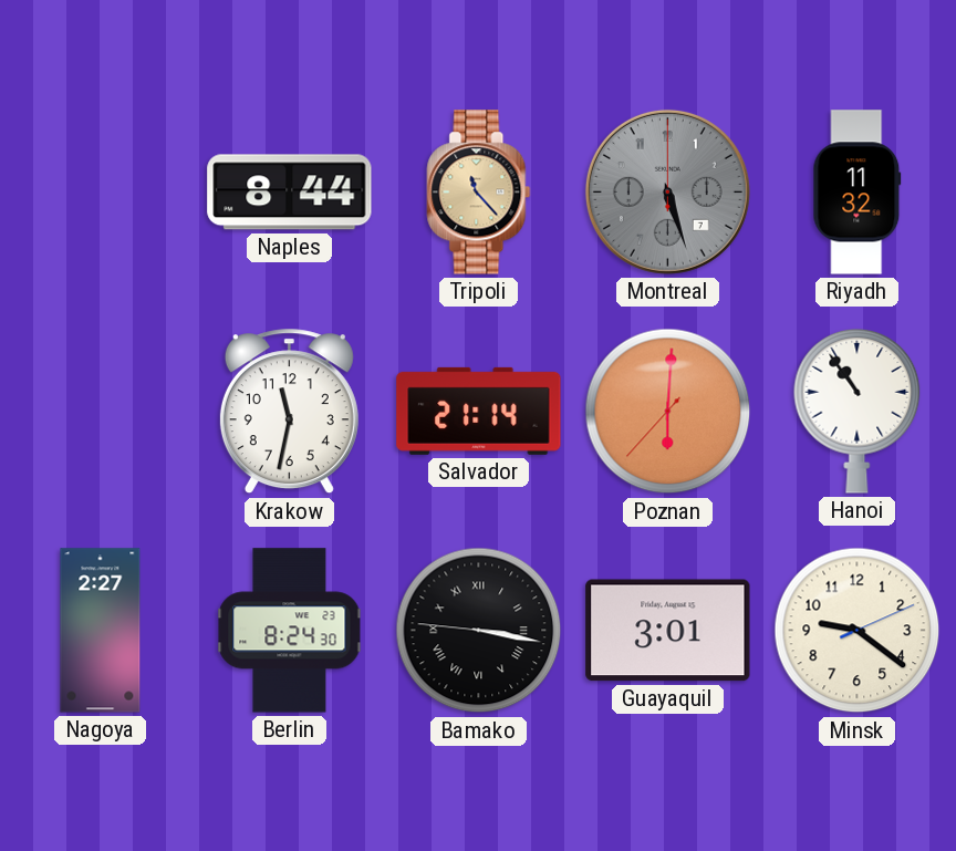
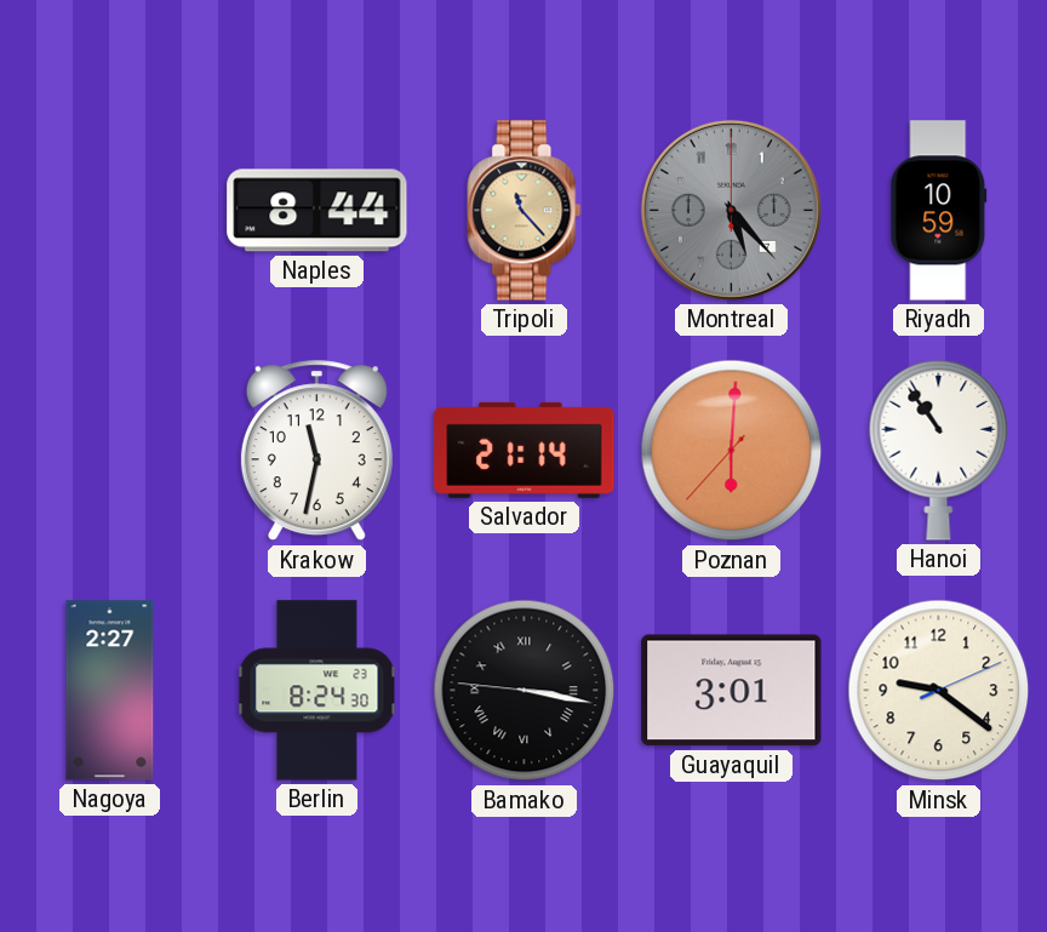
Montreal: 5:27 -> 5:23
Riyadh: 11:32 -> 10:59
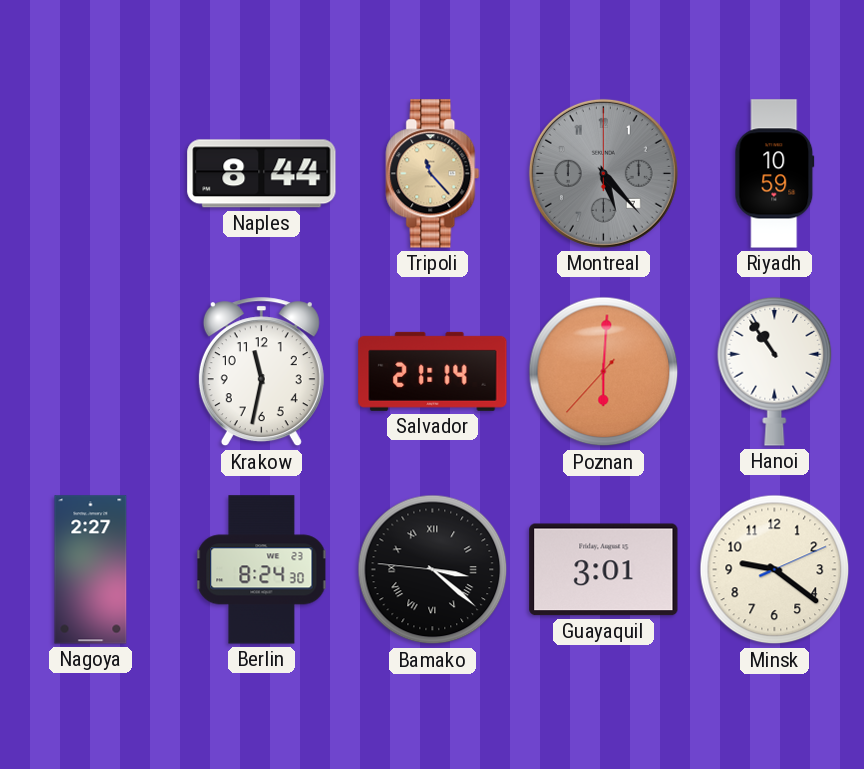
Bamako: 3:16 -> 3:21
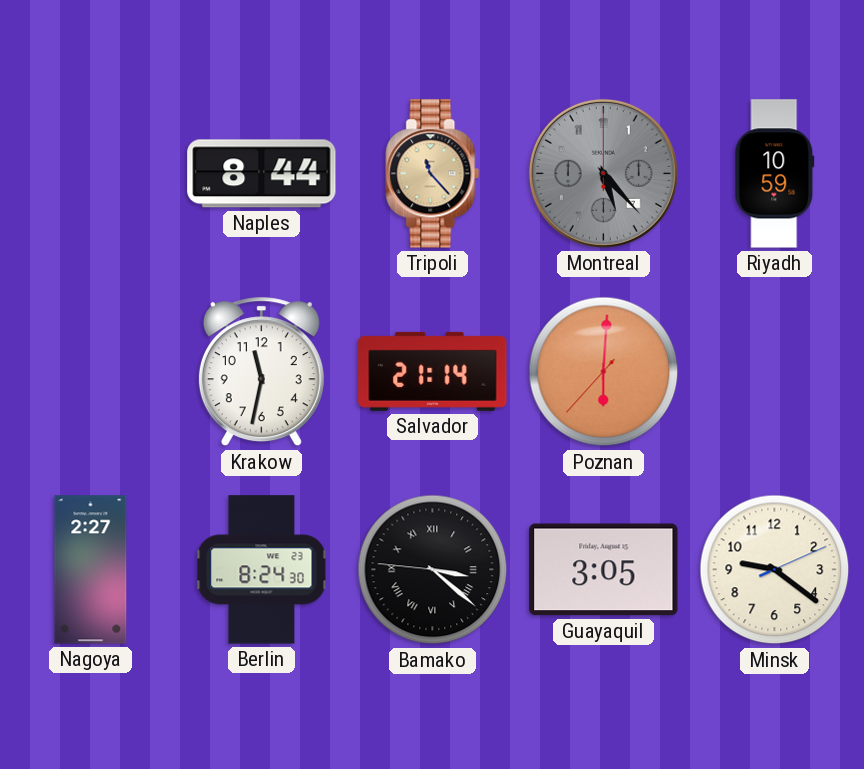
Hanoi: 10:54 -> none
Guayaquil: 3:01 -> 3:05
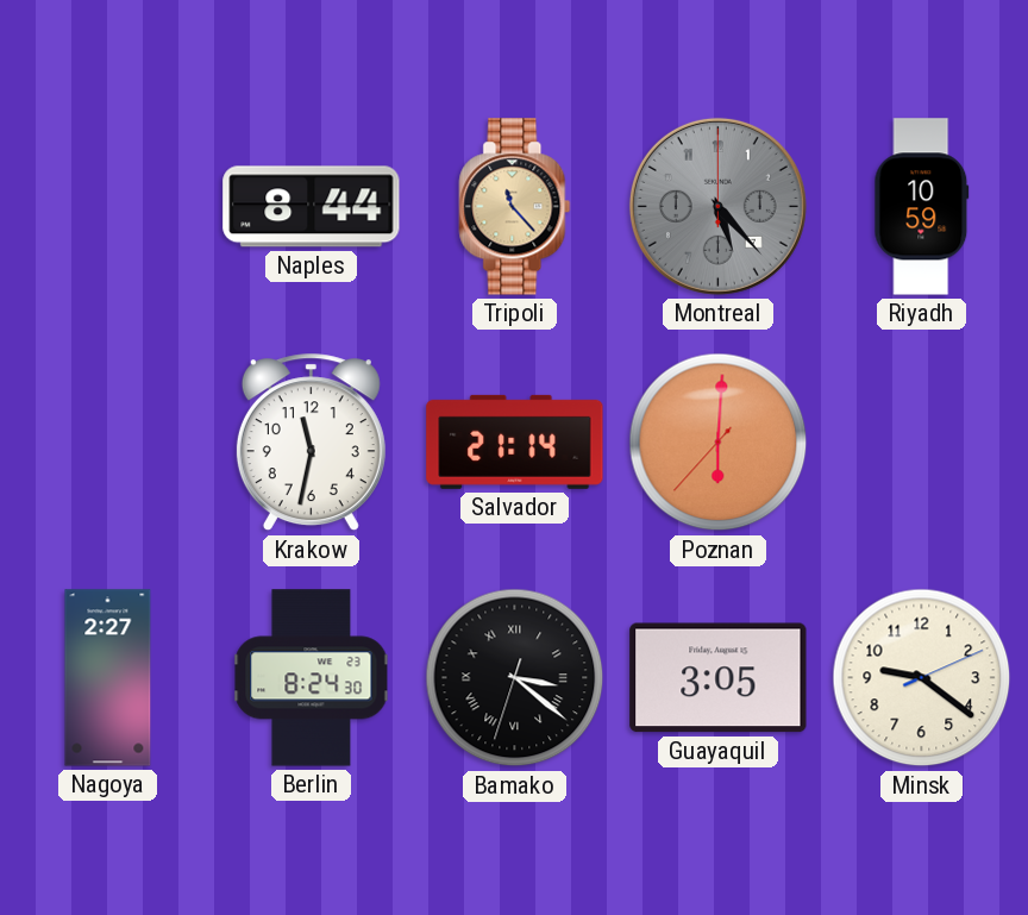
Bamako: 3:21:46 -> 3:21:33
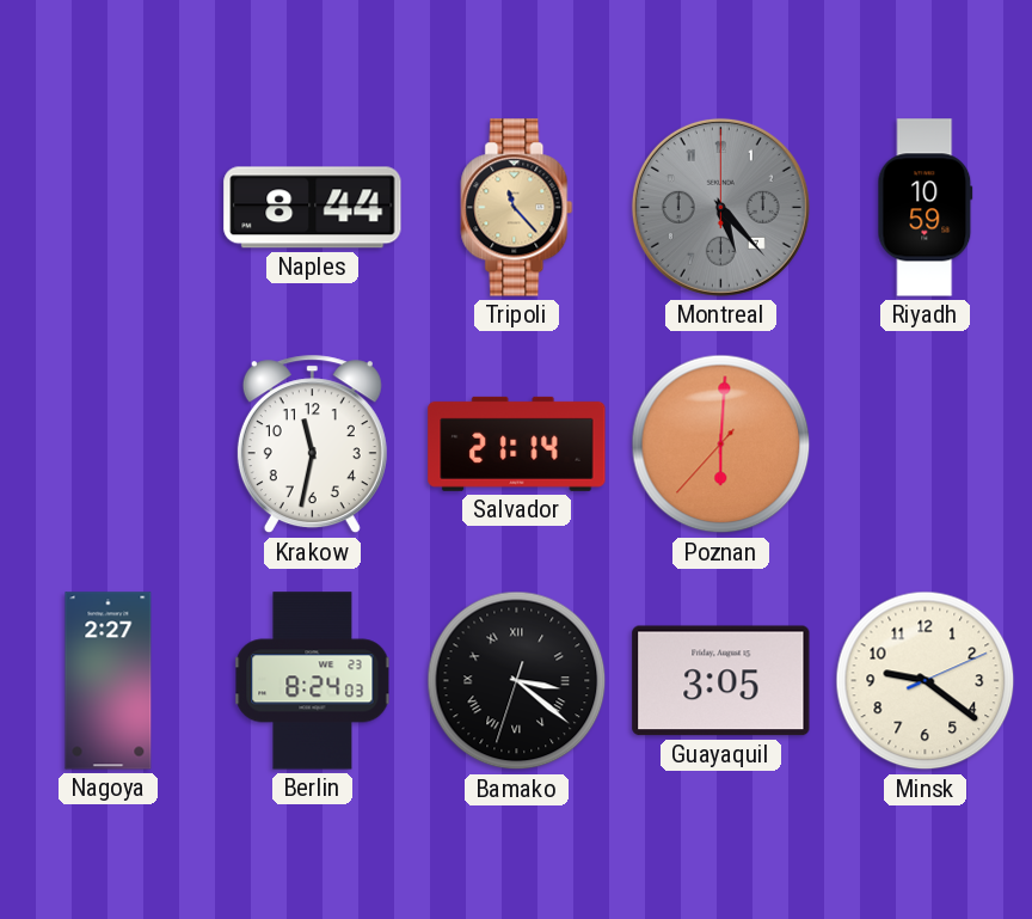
Berlin: 8:24:30 -> 8:24:03
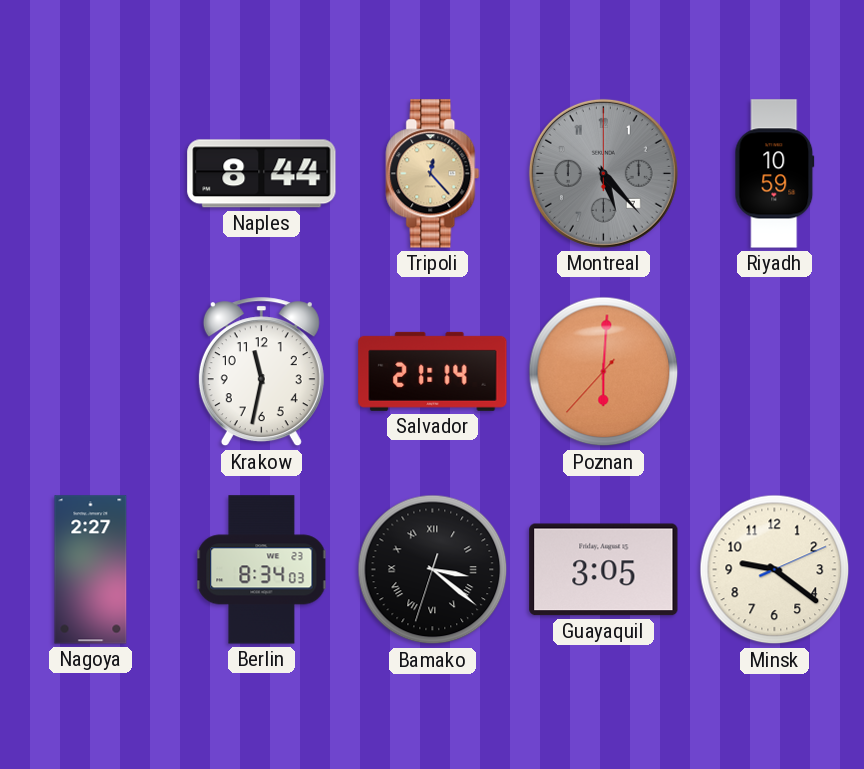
Tripoli: 11:23 -> 12:23
Berlin: 8:24 -> 8:34
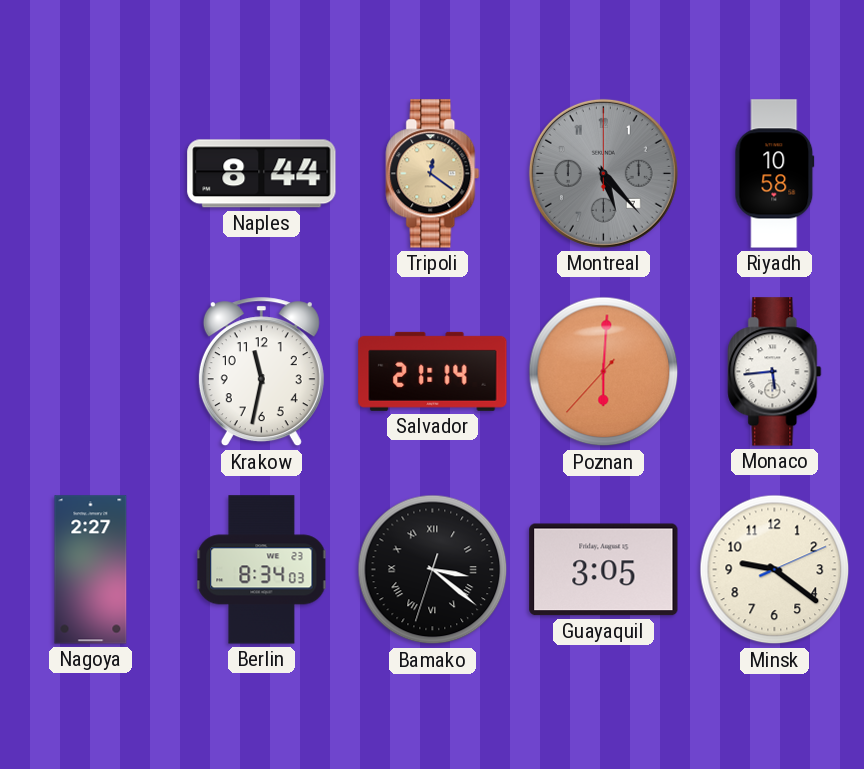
Tripoli: 12:23 -> 12:21
Riyadh: 10:59 -> 10:58
Monaco: none -> 5:44
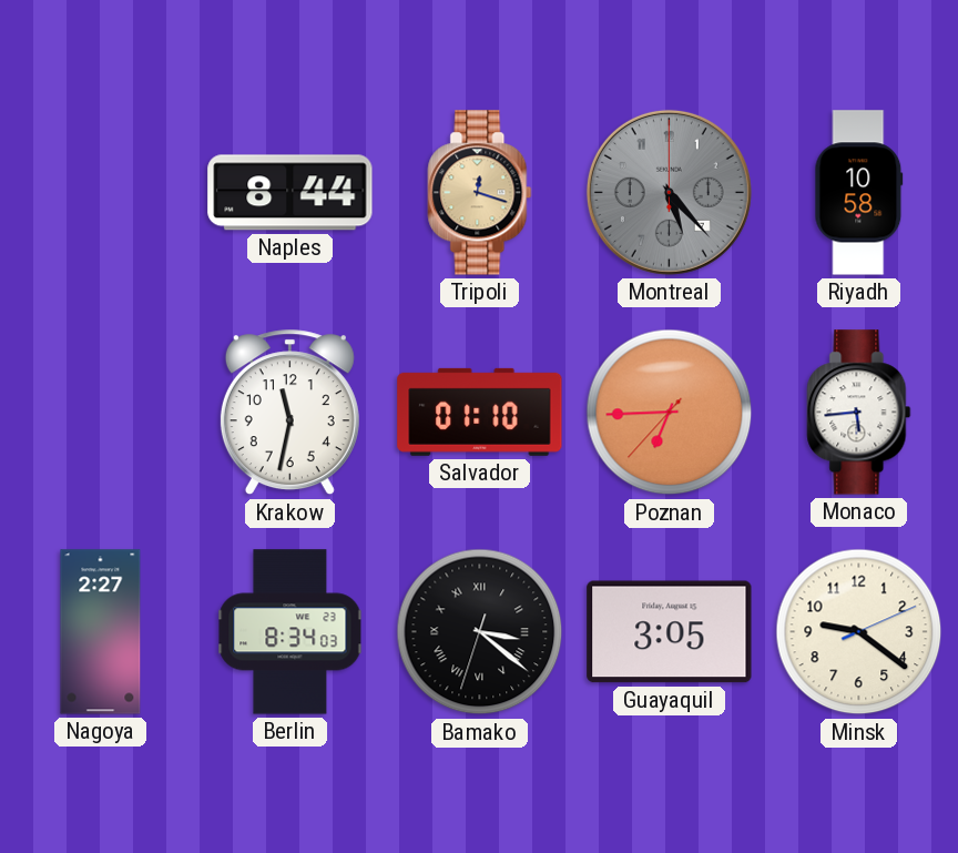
Tripoli: 12:21 -> 12:18
Salvador: 21:14 -> 01:10
Poznan: 6:00 -> 6:44
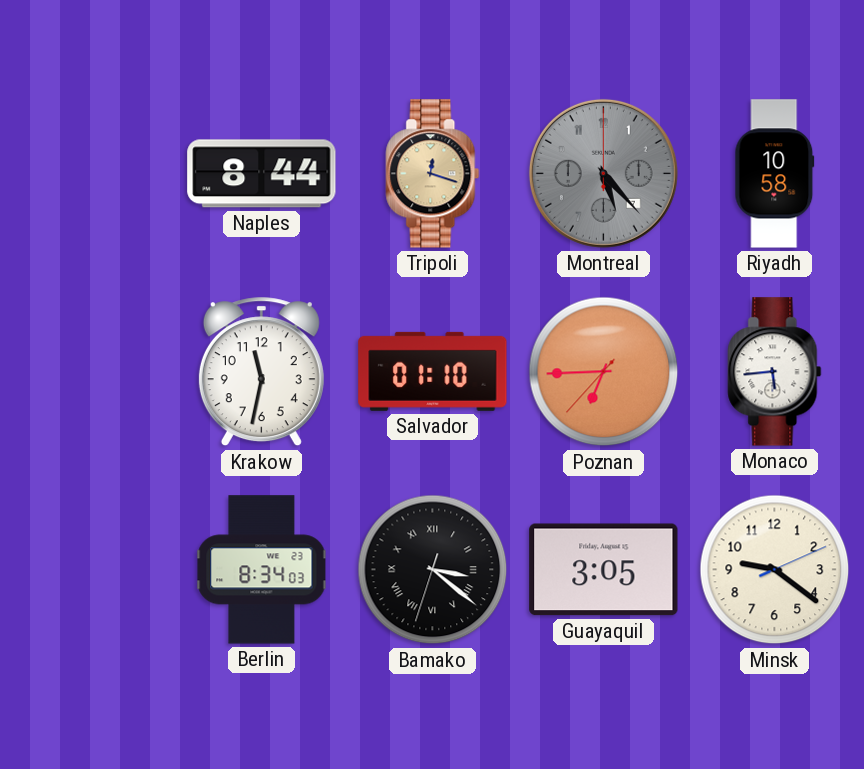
Nagoya: 2:27 -> none
